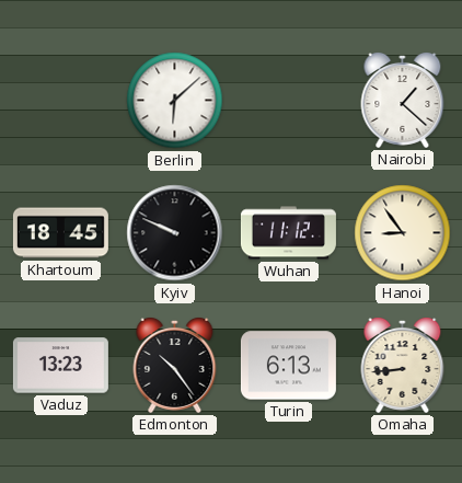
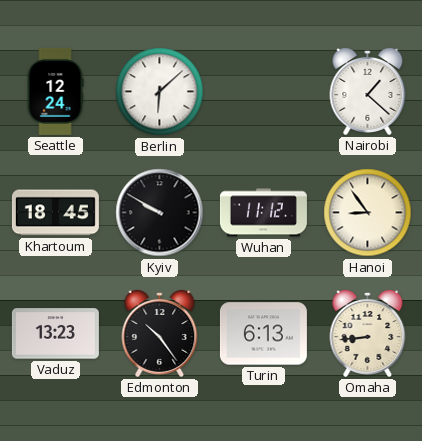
Seattle: none -> 12:24
Kyiv: 9:49 -> 9:50
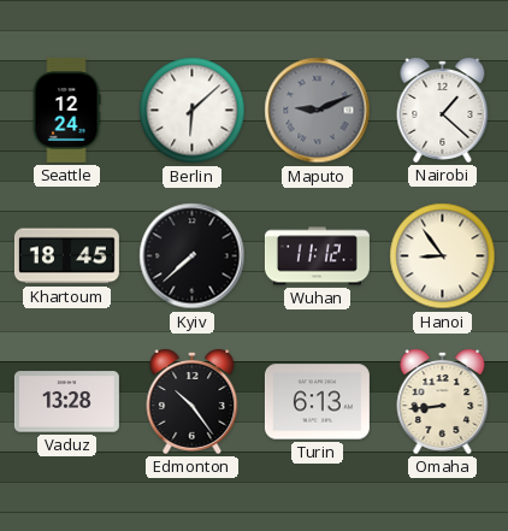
Maputo: none -> 9:11
Kyiv: 9:50 -> 7:38
Vaduz: 13:23 -> 13:28
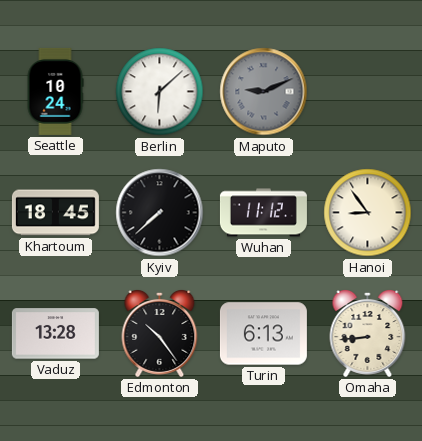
Seattle: 12:24 -> 10:24
Nairobi: 1:22 -> none
